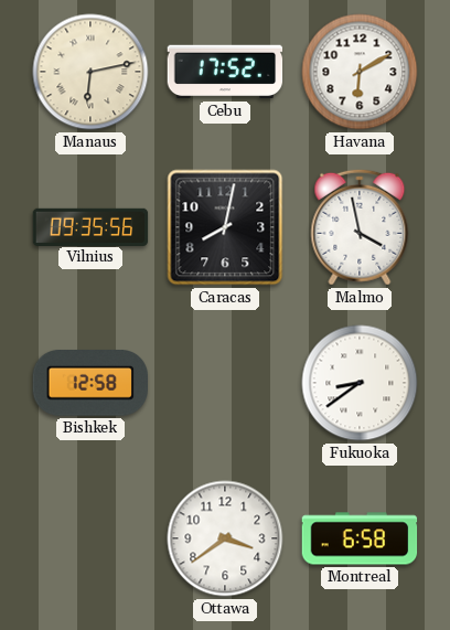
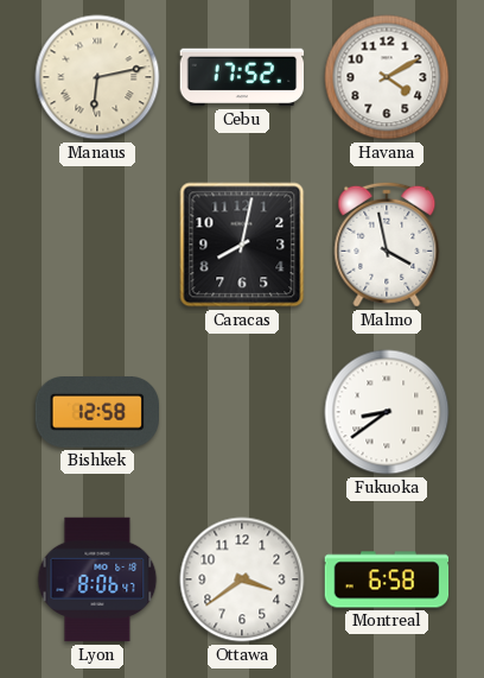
Havana: 6:10 -> 4:10
Vilnius: 09:35 -> none
Lyon: none -> 8:06
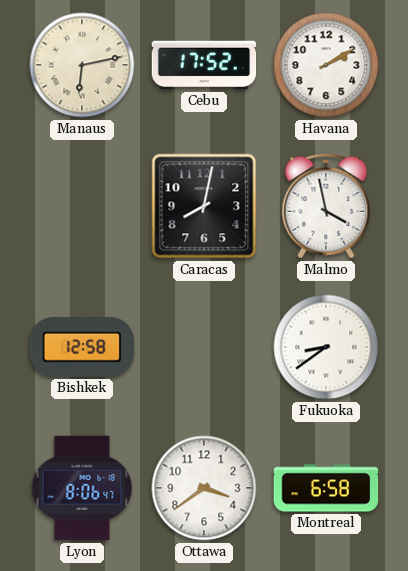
Havana: 4:10 -> 2:10
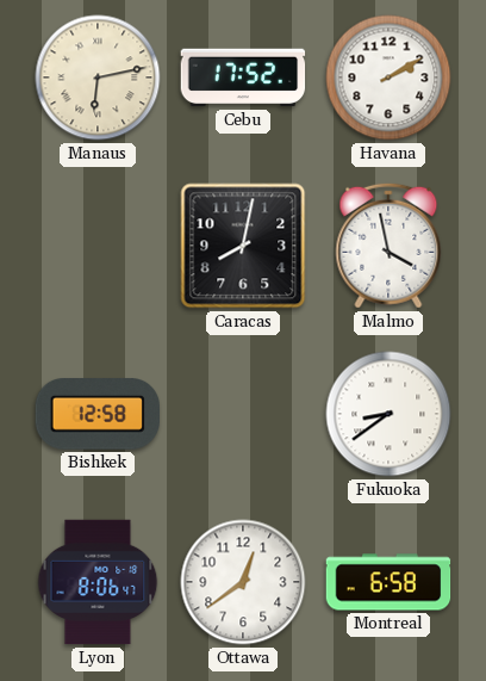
Ottawa: 3:39 -> 12:39
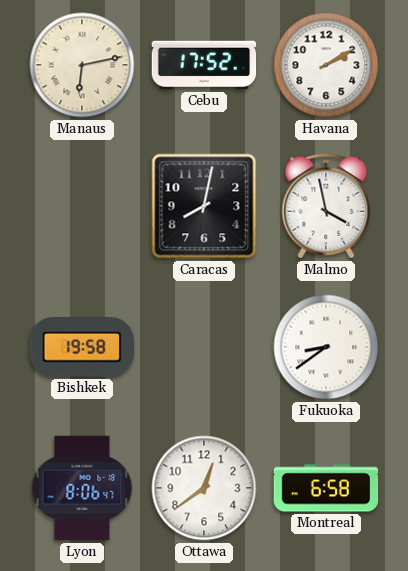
Bishkek: 12:58 -> 19:58
